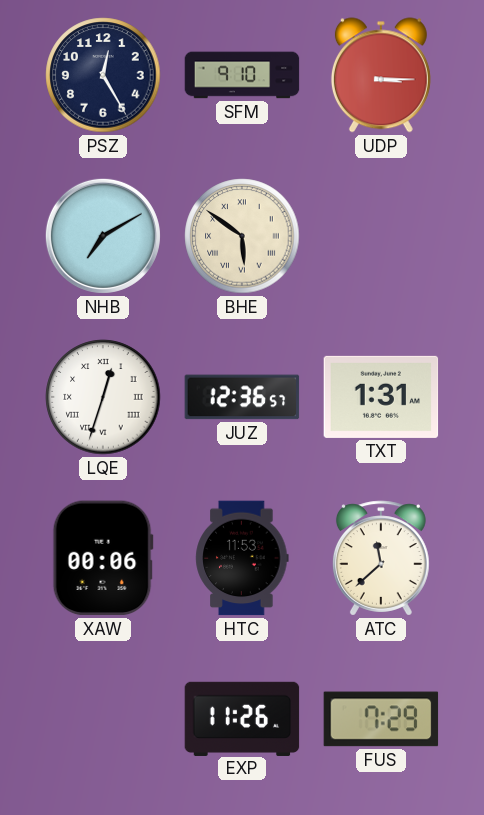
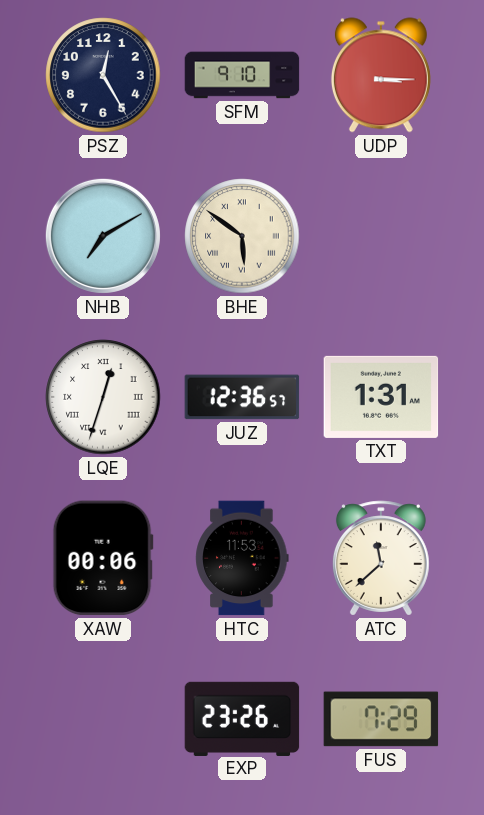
EXP: 11:26 -> 23:26
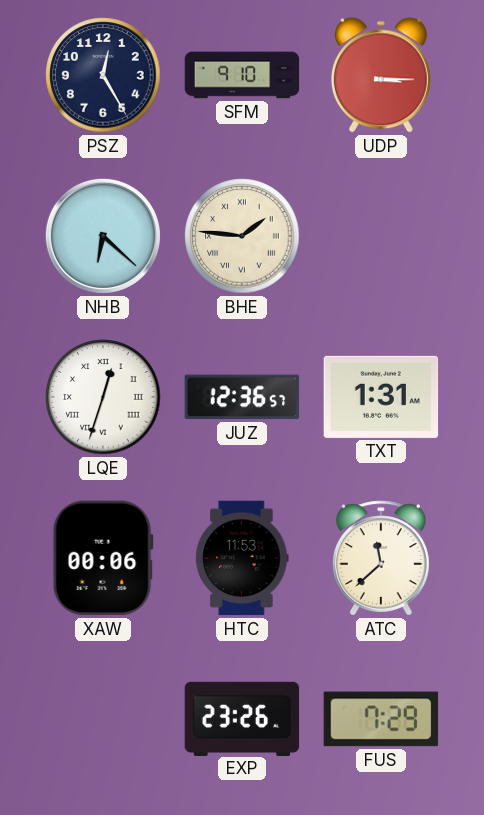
NHB: 7:10 -> 6:22
BHE: 5:51 -> 1:46
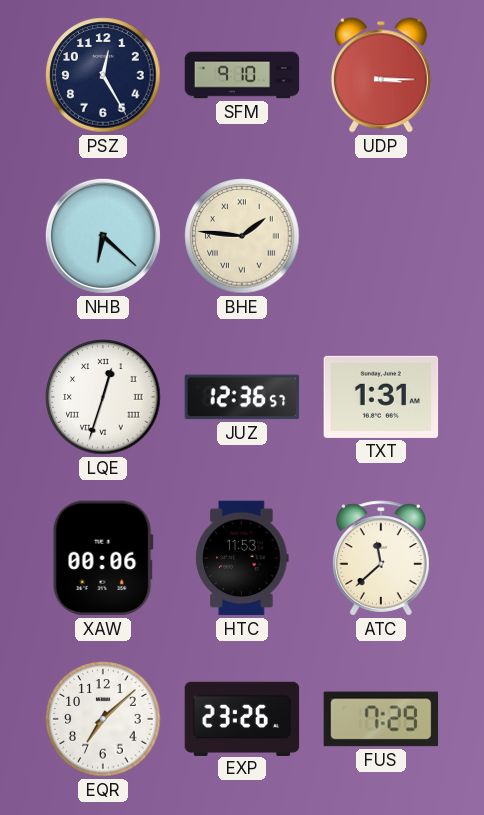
EQR: none -> 7:08
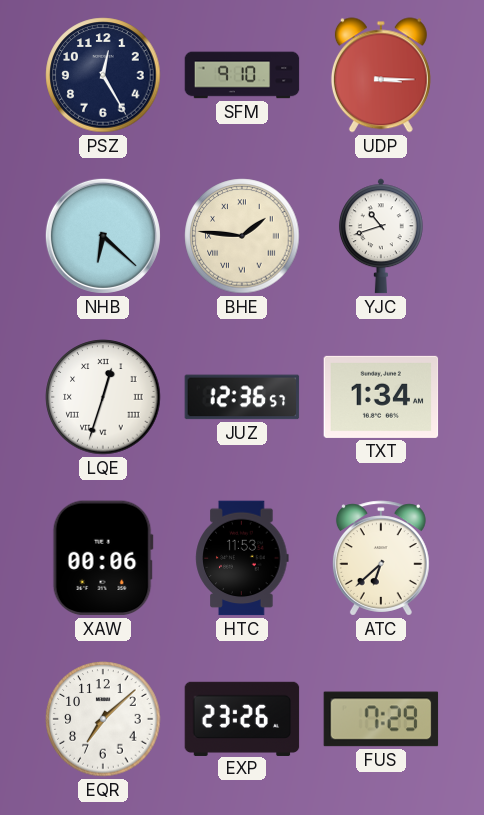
YJC: none -> 10:42
TXT: 1:31 -> 1:34
ATC: 11:38 -> 6:38
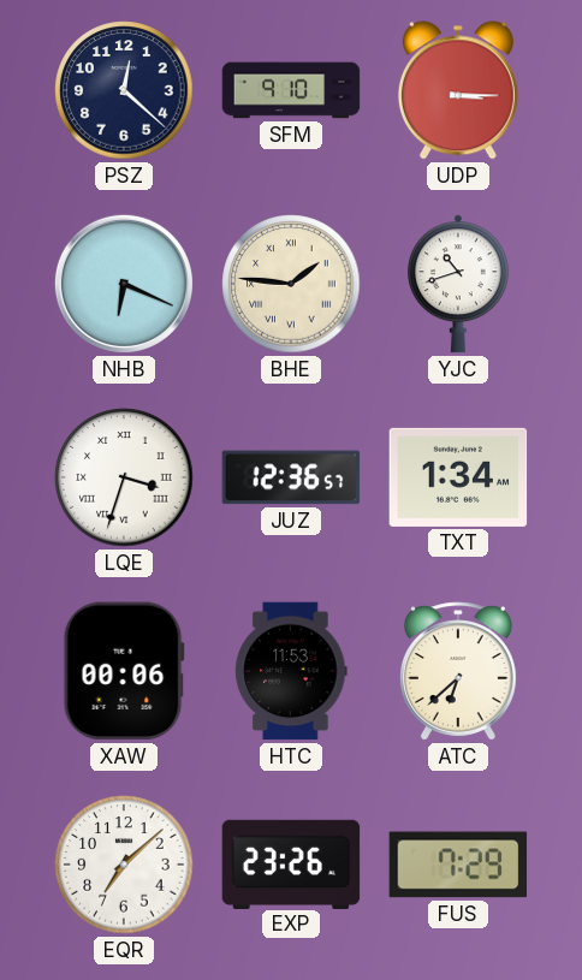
PSZ: 12:25 -> 12:22
NHB: 6:22 -> 6:19
LQE: 12:33 -> 3:33
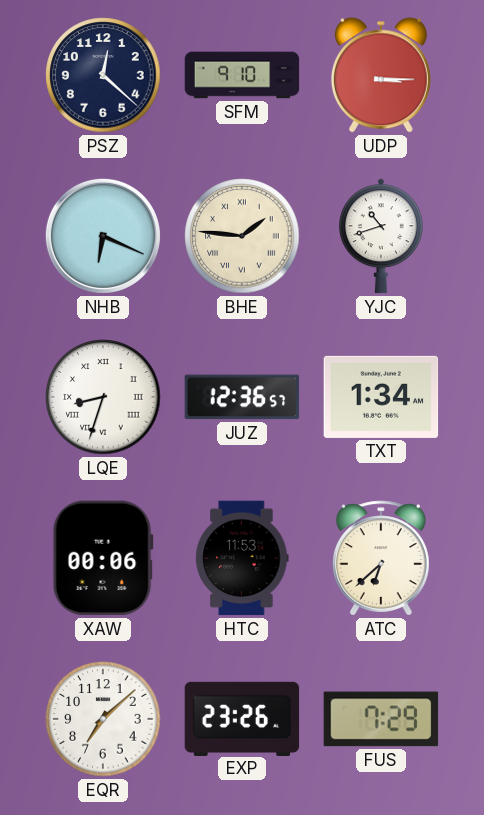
LQE: 3:33 -> 8:33
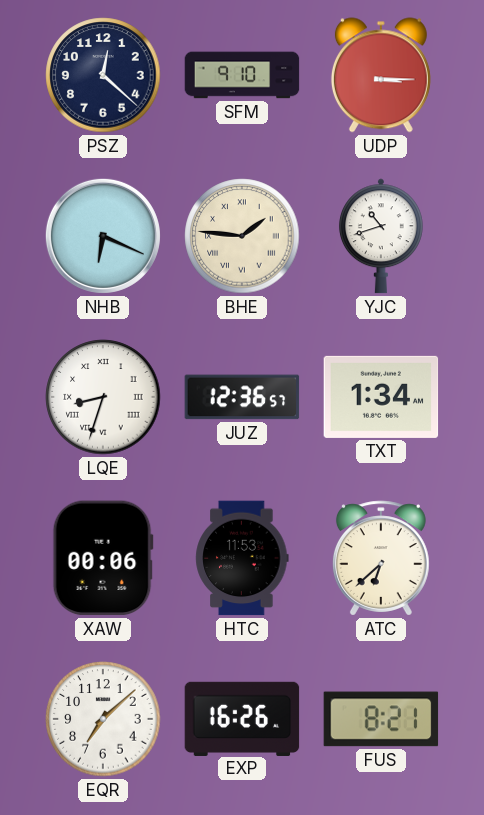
EXP: 23:26 -> 16:26
FUS: 7:29 -> 8:21
